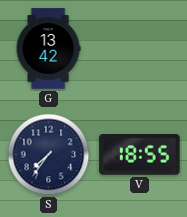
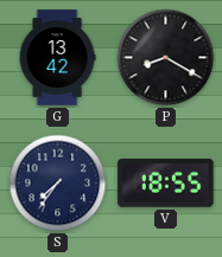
P: none -> 8:20
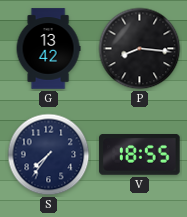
P: 8:20 -> 8:16
